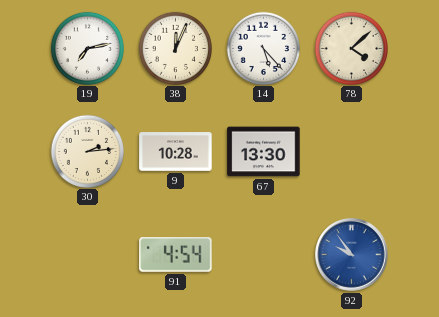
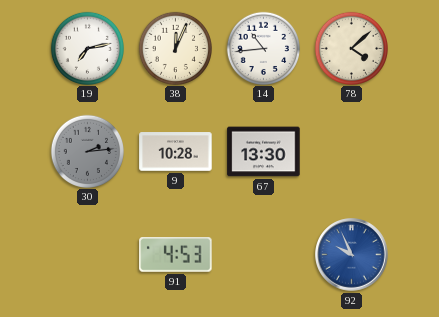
14: 5:23 -> 10:44
30 dial: cream -> grey
91: 4:54 -> 4:53
92: 9:54 -> 9:56
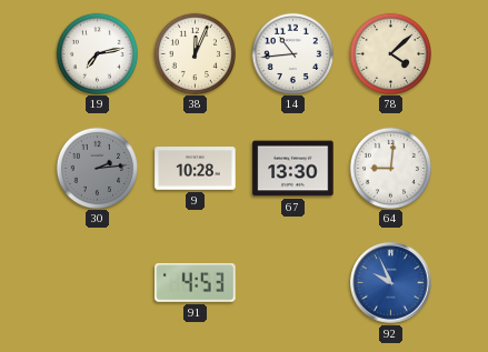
64: none -> 9:01
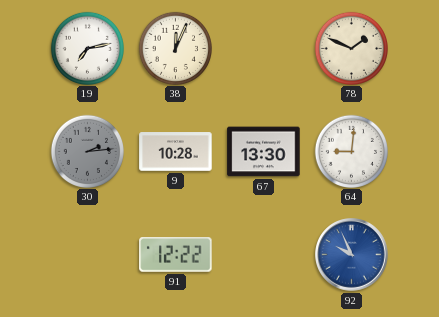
14: 10:44 -> none
78: 4:08 -> 1:49
91: 4:53 -> 12:22
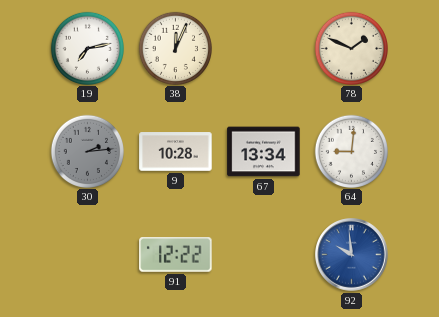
67: 13:30 -> 13:34
92: 9:56 -> 9:59
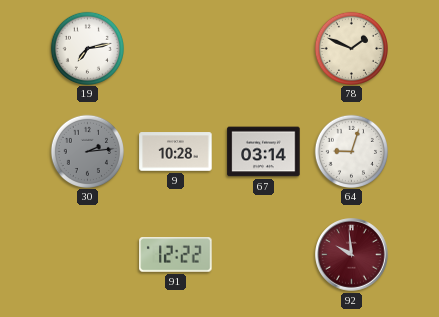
38: 12:04 -> none
67: 13:34 -> 03:14
64: 9:01 -> 9:03
92 dial: blue -> burgundy
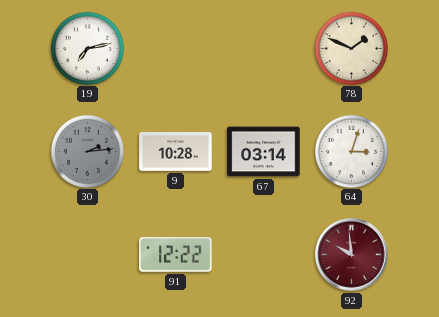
64: 9:03 -> 3:03
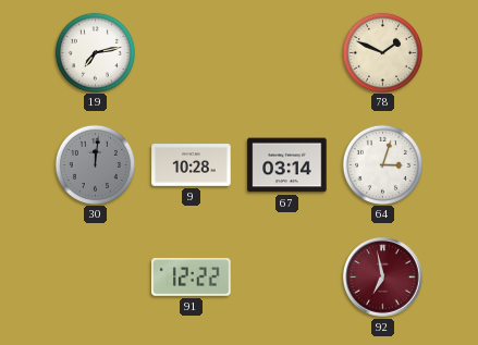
30: 2:14 -> 12:01
92: 9:59 -> 6:58
